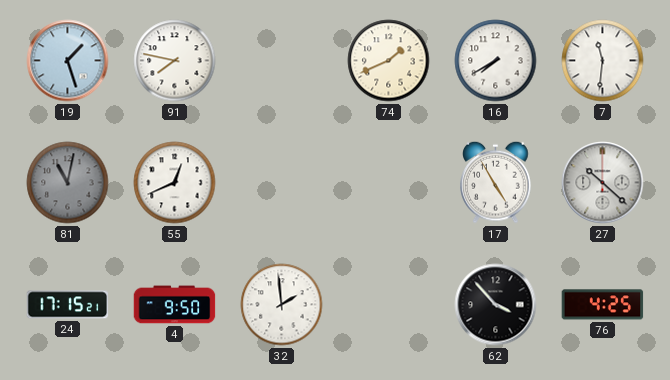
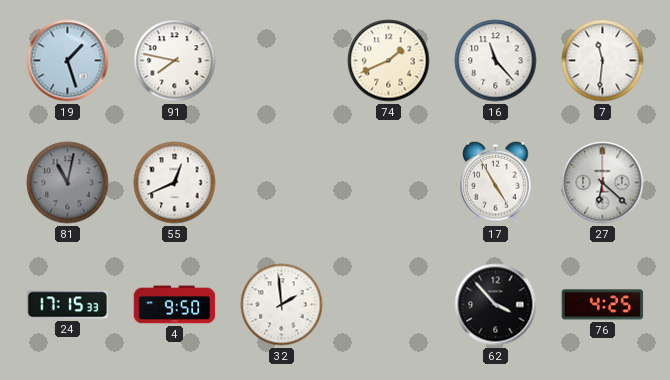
16: 7:40 -> 11:23
27: 10:22 -> 6:22
24: 17:15:21 -> 17:15:33
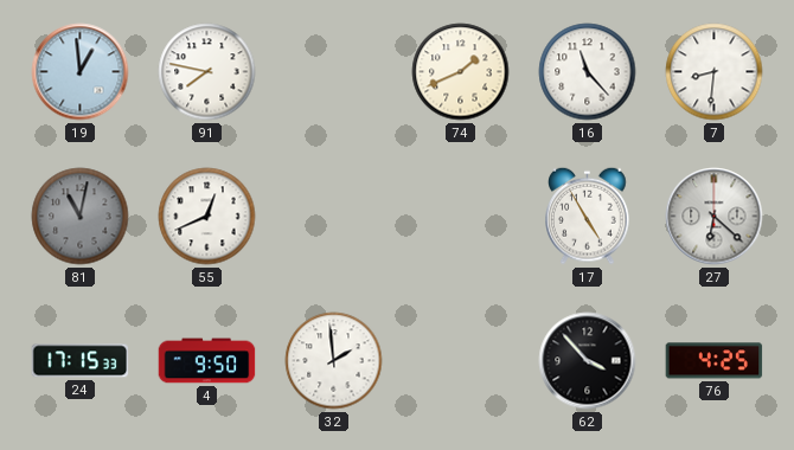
19: 1:27 -> 12:59
7: 11:31 -> 8:31
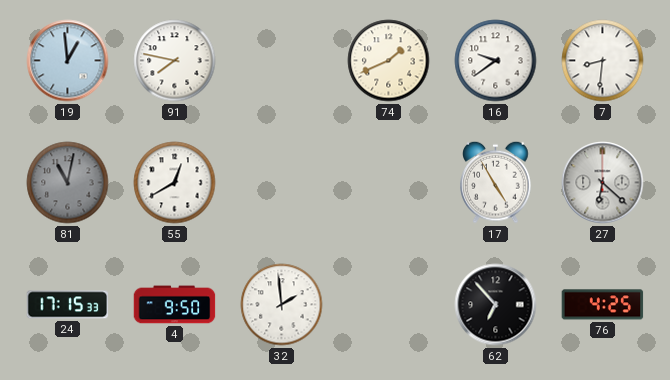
16: 11:23 -> 9:39
55: 12:41 -> 12:40
62: 3:53 -> 6:53
